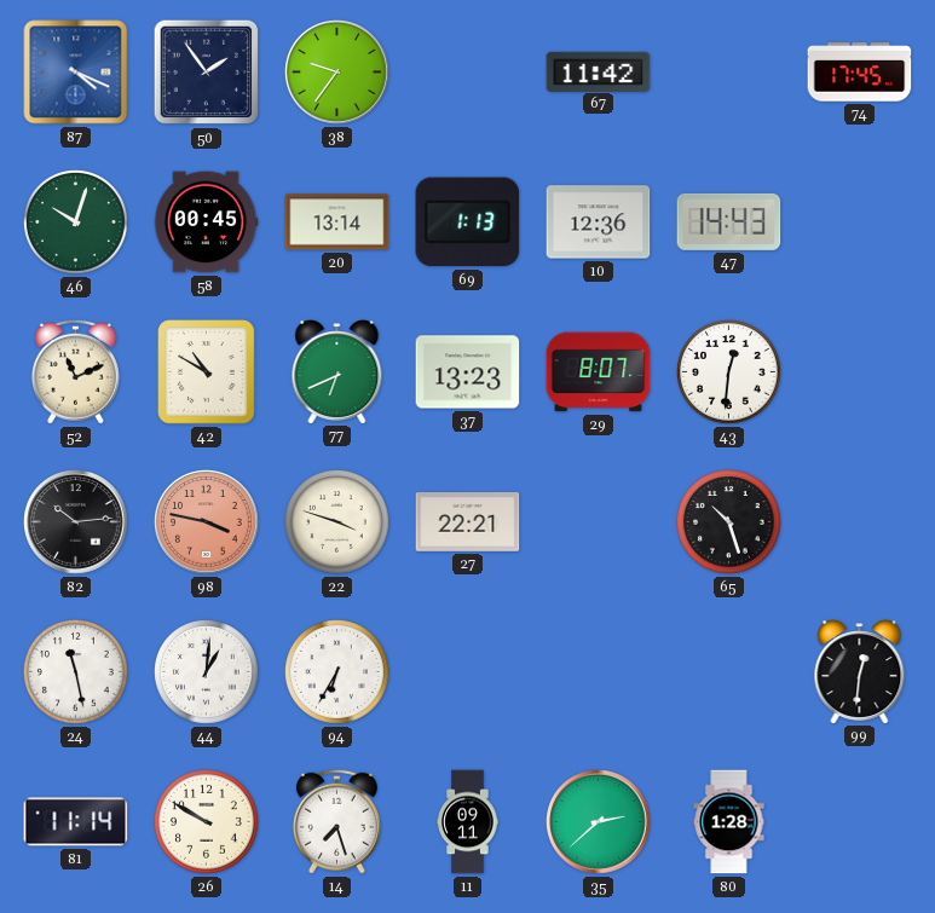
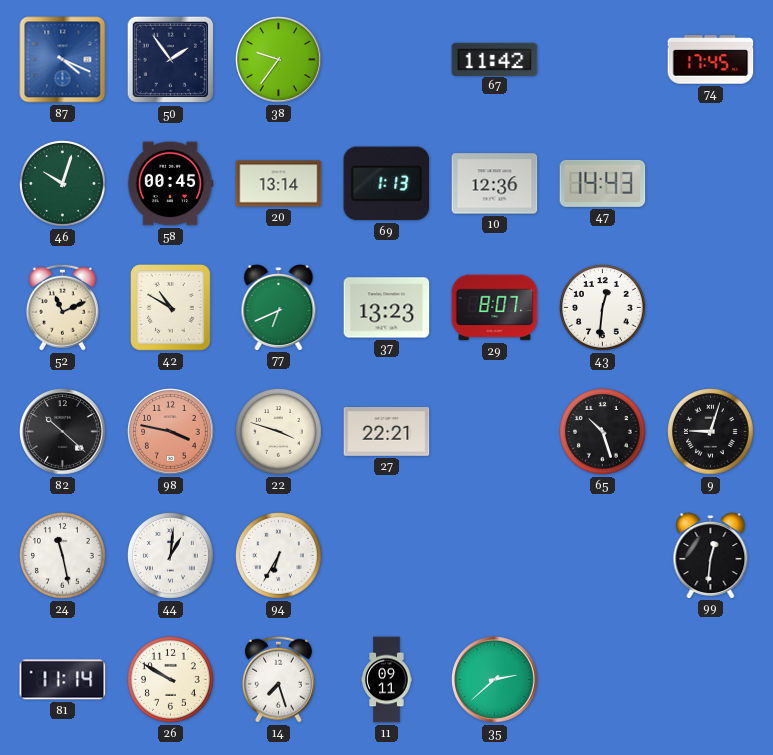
82: 10:14 -> 10:22
9: none -> 9:03
80: 1:28 -> none
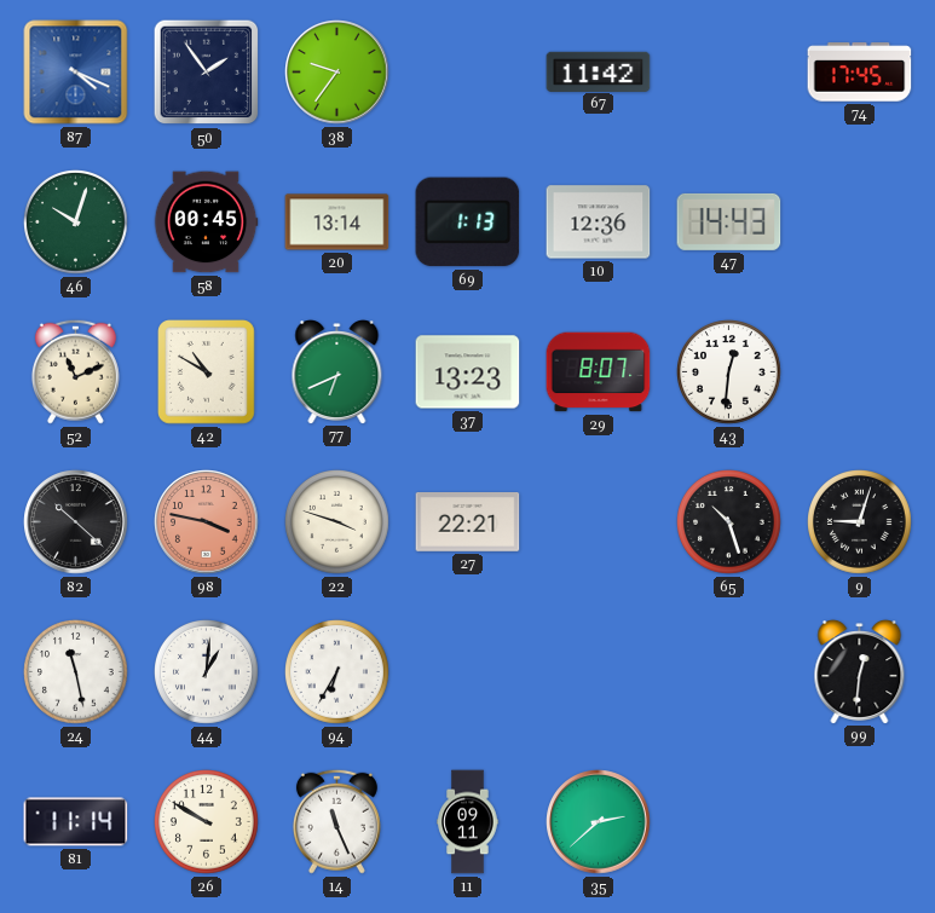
14: 7:27 -> 11:26
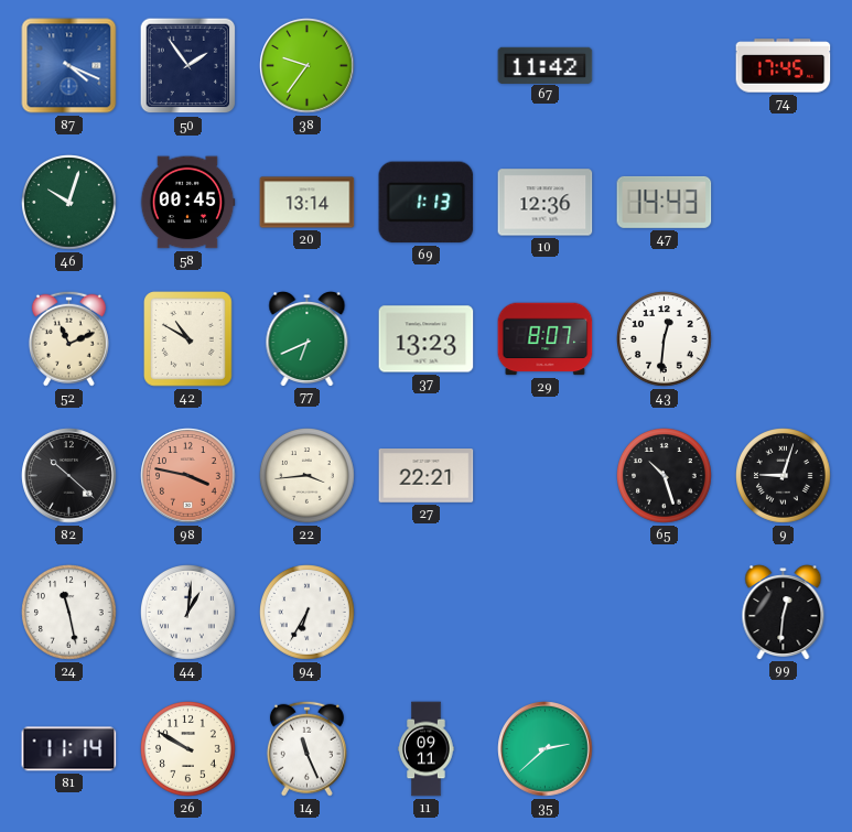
22: 3:48 -> 3:44
